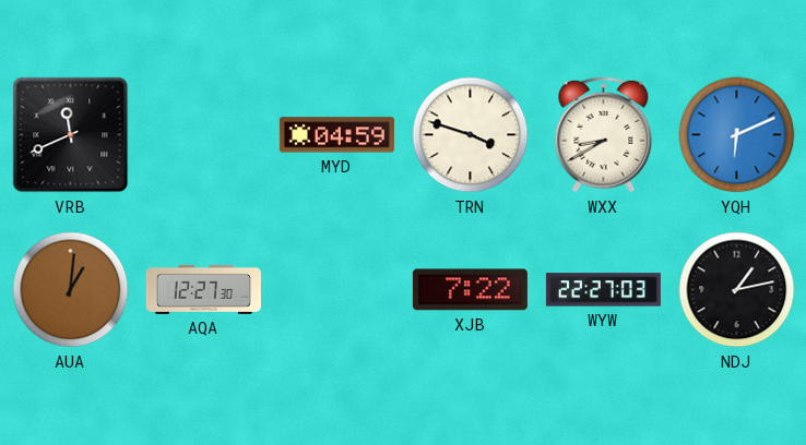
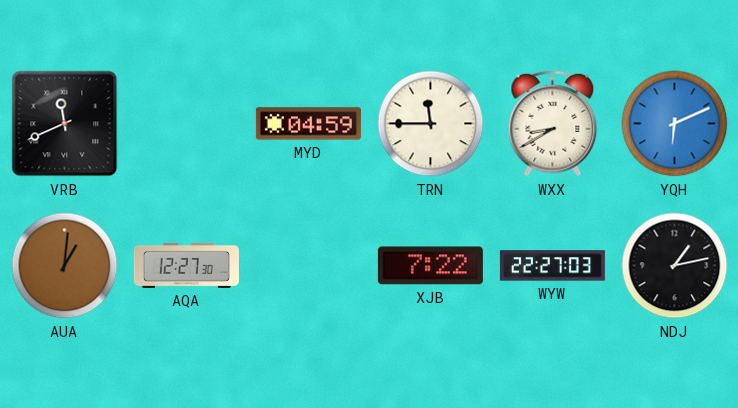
TRN: 3:48 -> 11:45
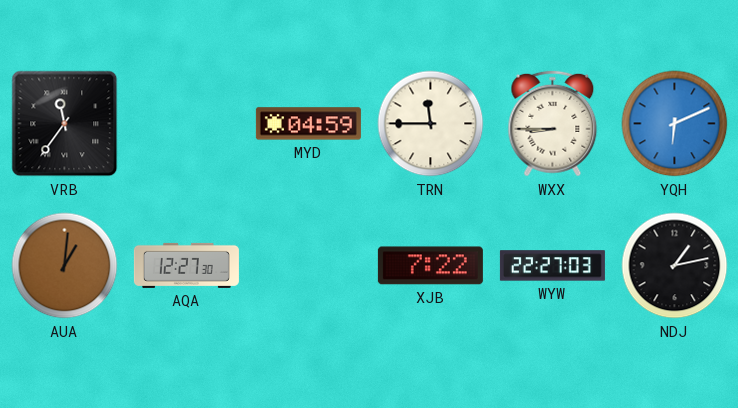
VRB: 11:41 -> 11:36
WXX: 8:40 -> 8:45
